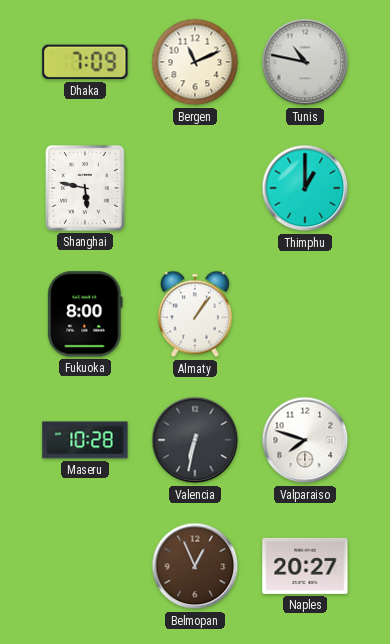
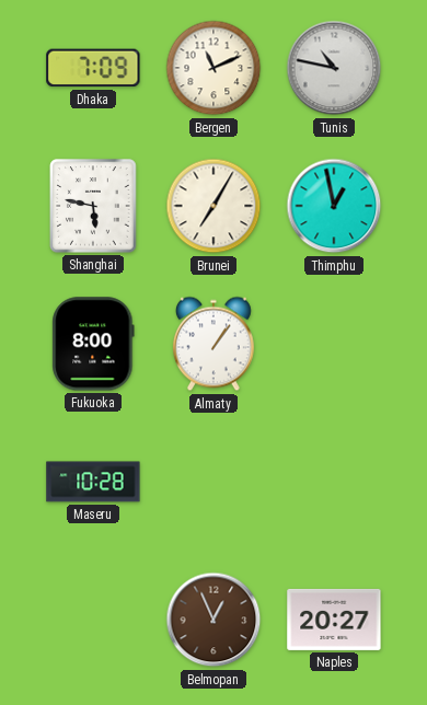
Brunei: none -> 7:05
Thimphu: 1:00 -> 12:58
Valencia: 6:32 -> none
Valparaiso: 7:48 -> none
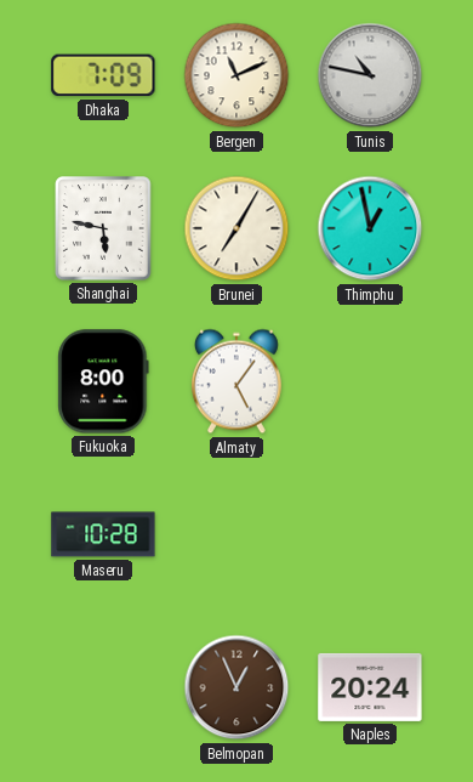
Almaty: 1:06 -> 5:06
Naples: 20:27 -> 20:24
